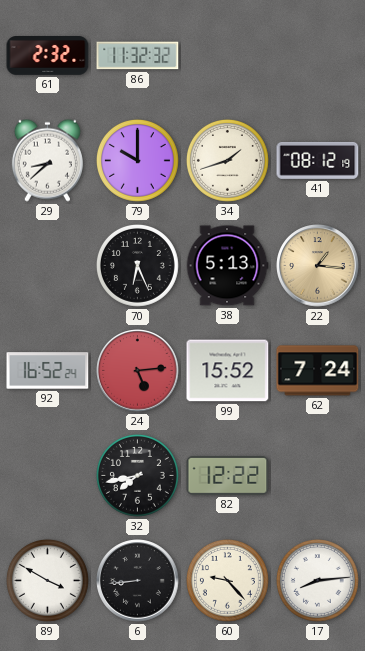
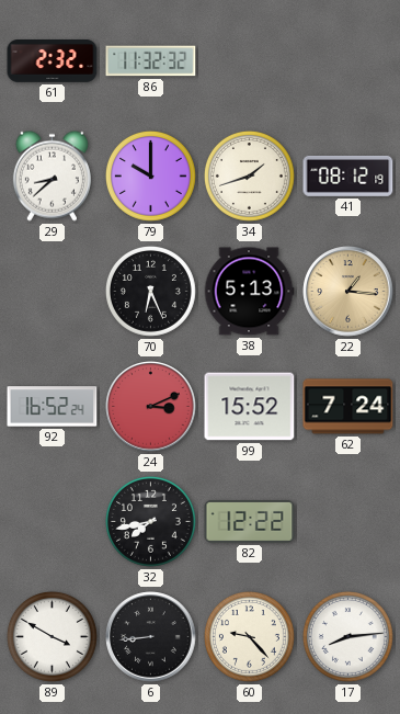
24: 5:14 -> 3:11
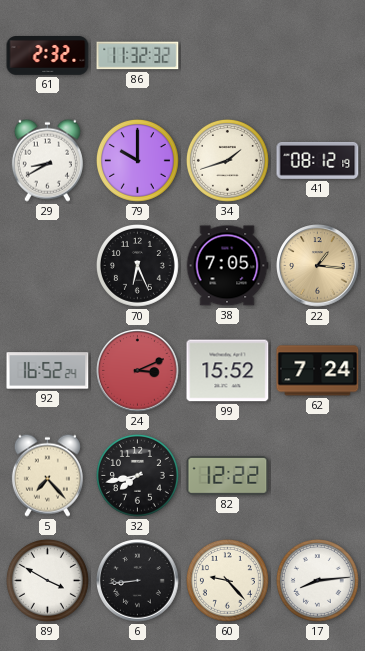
29: 8:38 -> 8:40
38: 5:13 -> 7:05
5: none -> 7:23
